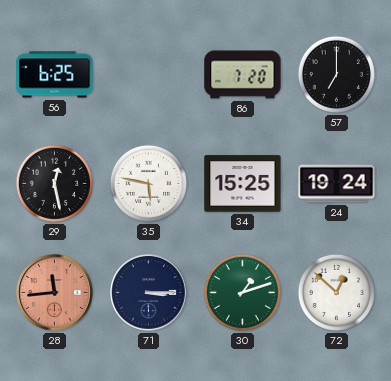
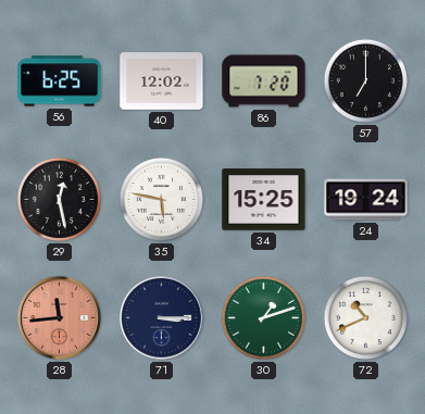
40: none -> 12:02
72: 12:52 -> 10:41
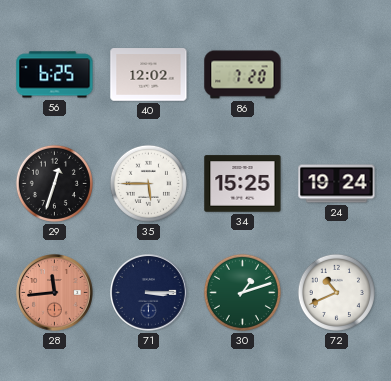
57: 7:00 -> none
29: 12:28 -> 12:33
35: 5:47 -> 5:45
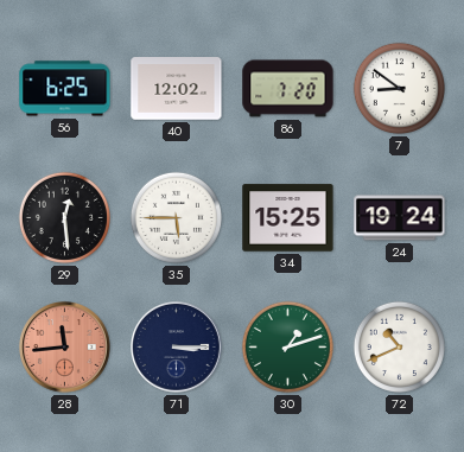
7: none -> 8:51
29: 12:33 -> 12:29
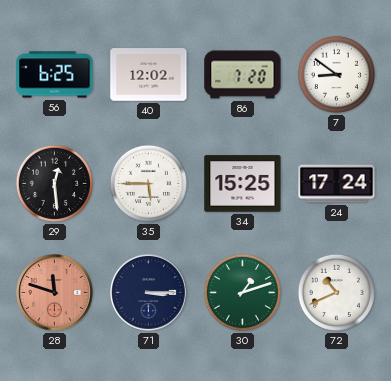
24: 19:24 -> 17:24
28: 11:44 -> 11:48
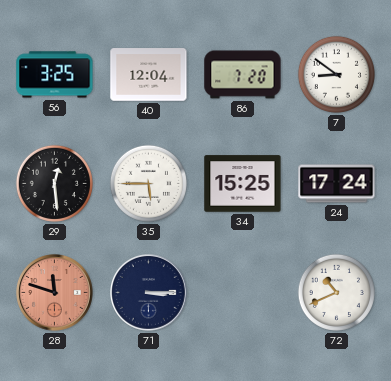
56: 6:25 -> 3:25
40: 12:02 -> 12:04
30: 1:12 -> none
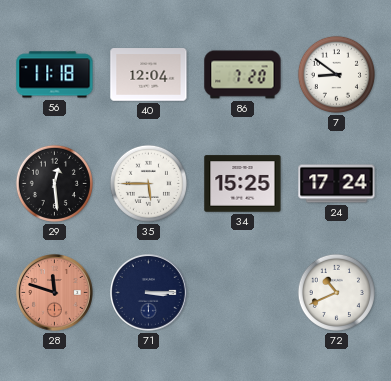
56: 3:25 -> 11:18
